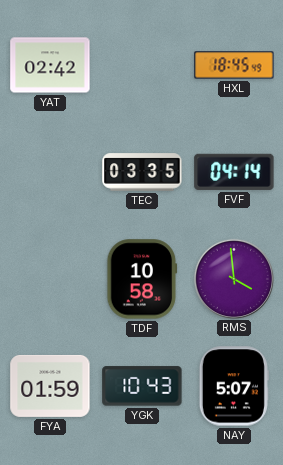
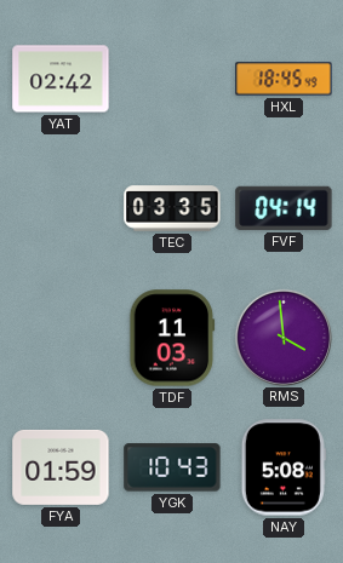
TDF: 10:58 -> 11:03
NAY: 5:07 -> 5:08
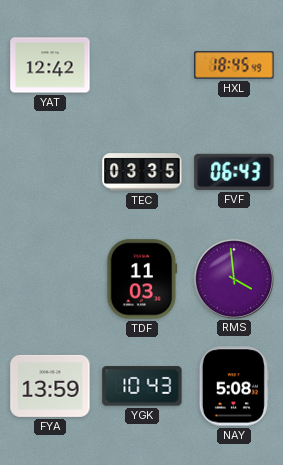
YAT: 02:42 -> 12:42
FVF: 04:14 -> 06:43
FYA: 01:59 -> 13:59
